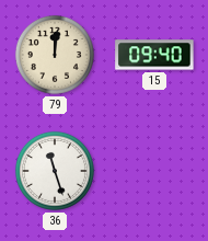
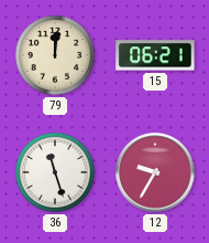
15: 09:40 -> 06:21
12: none -> 9:35
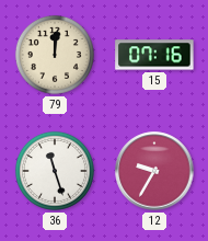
15: 06:21 -> 07:16
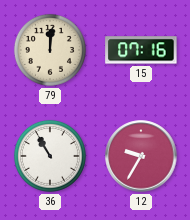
36: 11:27 -> 10:55
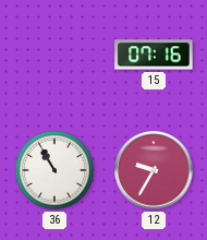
79: 12:01 -> none
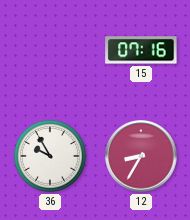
36: 10:55 -> 9:55
12: 9:35 -> 8:35
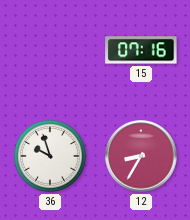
36: 9:55 -> 9:57
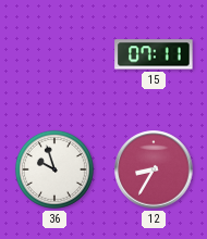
15: 07:16 -> 07:11
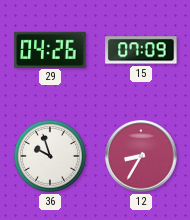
29: none -> 04:26
15: 07:11 -> 07:09
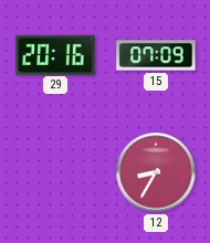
29: 04:26 -> 20:16
36: 9:57 -> none
